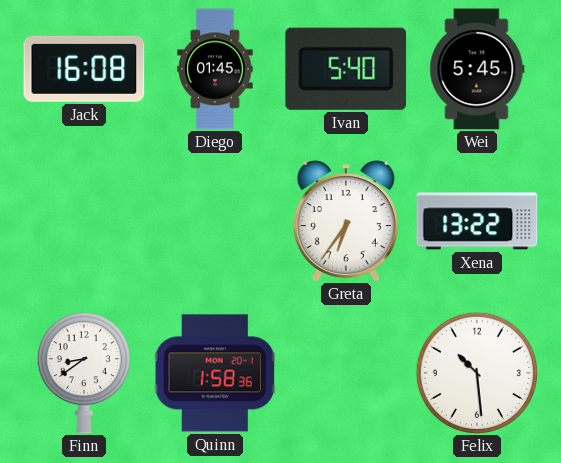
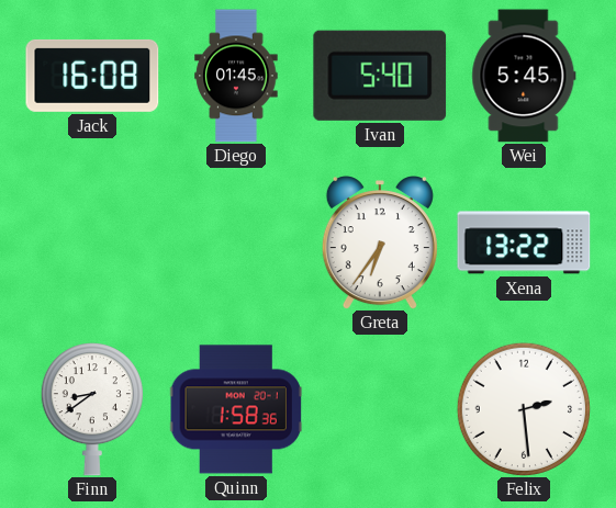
Felix: 10:29 -> 2:29
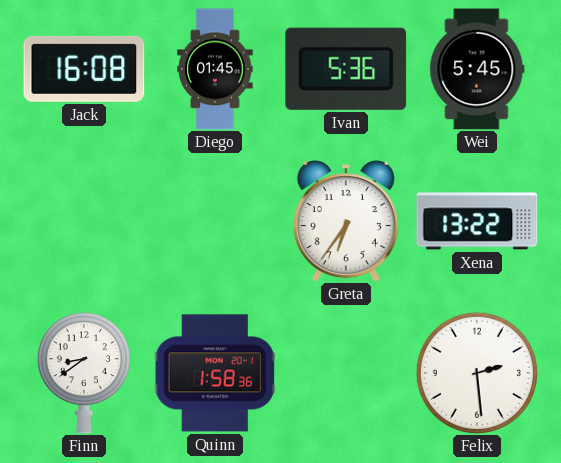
Ivan: 5:40 -> 5:36
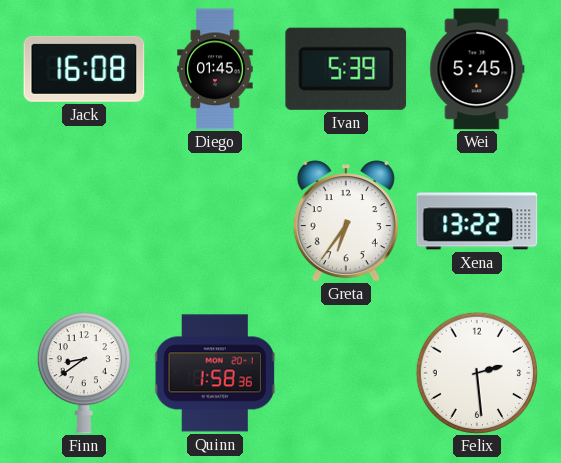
Ivan: 5:36 -> 5:39
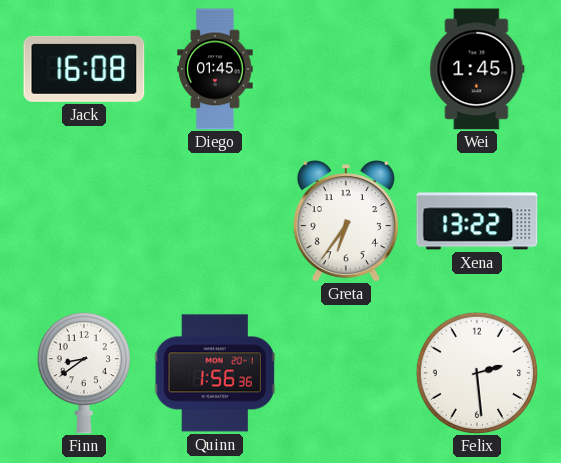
Ivan: 5:39 -> none
Wei: 5:45 -> 1:45
Quinn: 1:58 -> 1:56
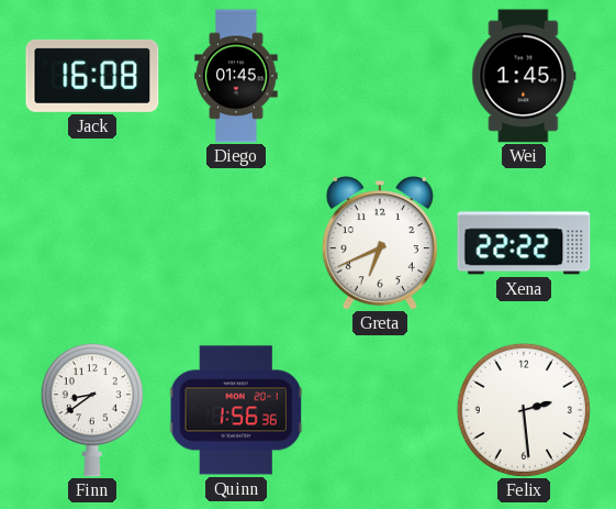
Greta: 6:36 -> 6:41
Xena: 13:22 -> 22:22
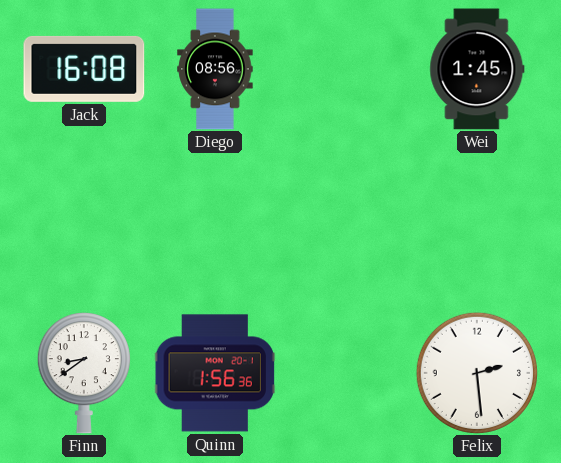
Diego: 01:45 -> 08:56
Greta: 6:41 -> none
Xena: 22:22 -> none
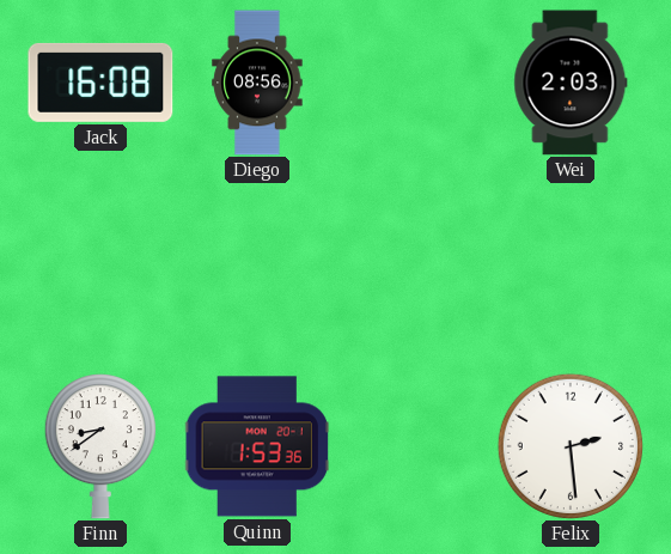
Wei: 1:45 -> 2:03
Quinn: 1:56 -> 1:53
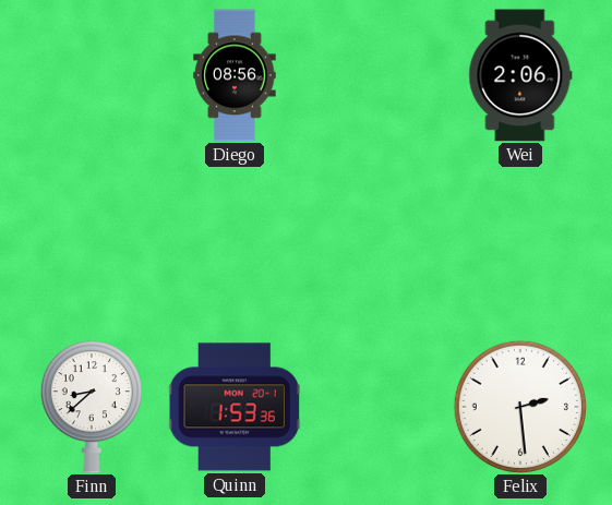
Jack: 16:08 -> none
Wei: 2:03 -> 2:06
Finn: 8:39 -> 8:38
